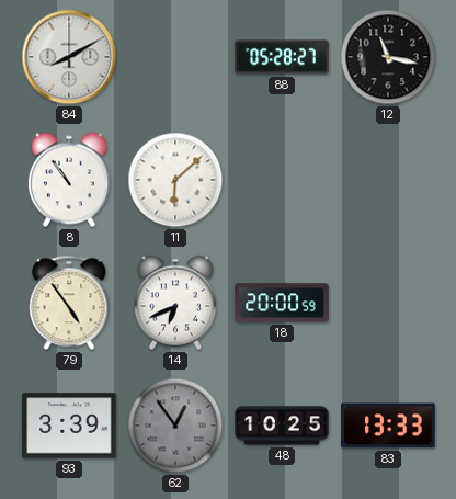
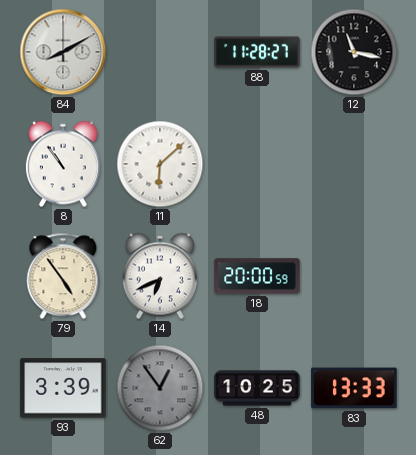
88: 05:28 -> 11:28
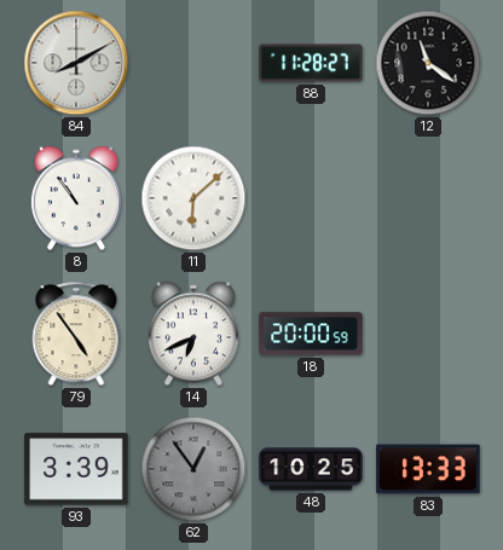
12: 11:17 -> 11:21
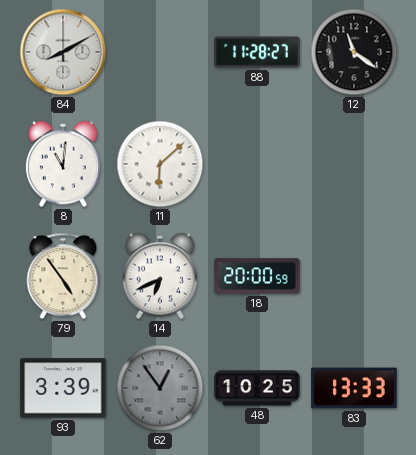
8: 10:54 -> 11:01
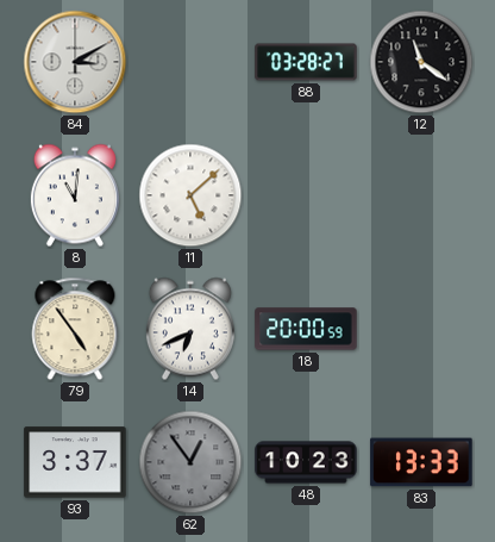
84: 8:10 -> 3:10
88: 11:28 -> 03:28
11: 6:08 -> 5:08
93: 3:39 -> 3:37
48: 10:25 -> 10:23
